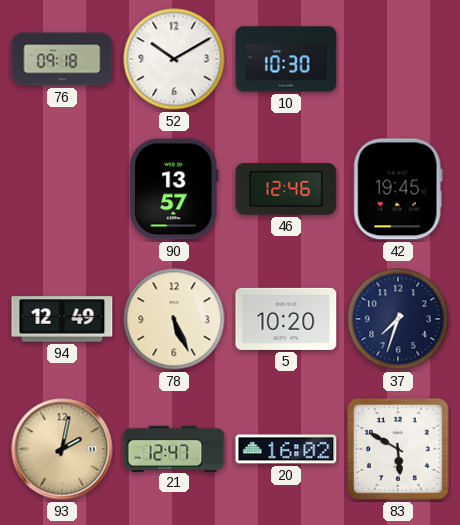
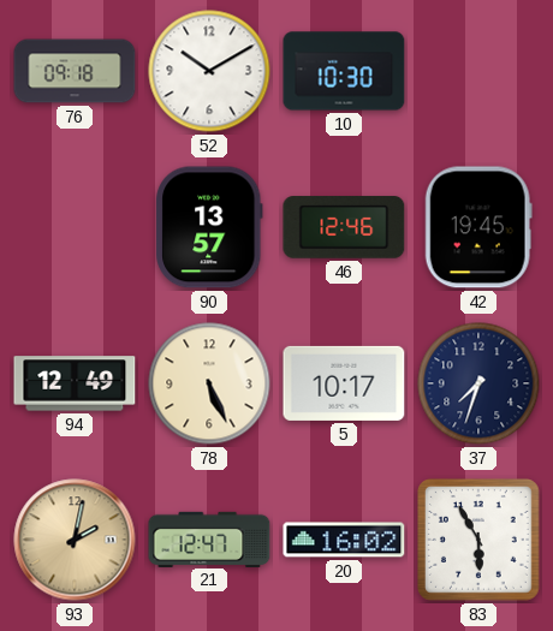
5: 10:20 -> 10:17
83: 5:50 -> 5:55
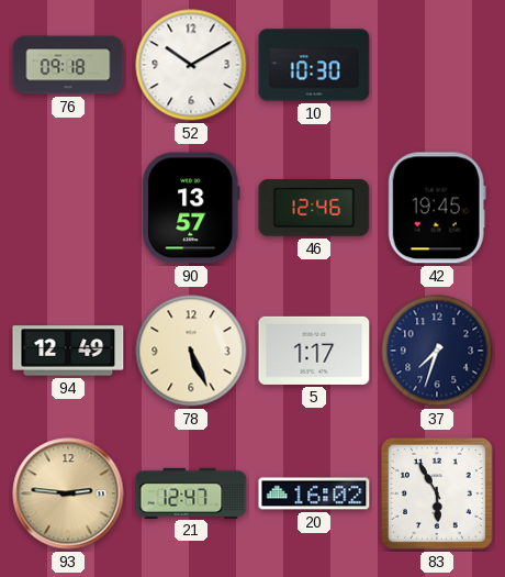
5: 10:17 -> 1:17
93: 2:02 -> 2:46
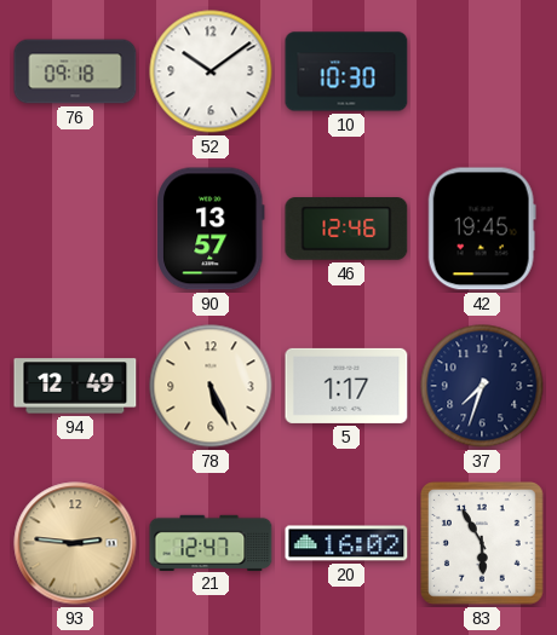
52: 10:10 -> 10:09
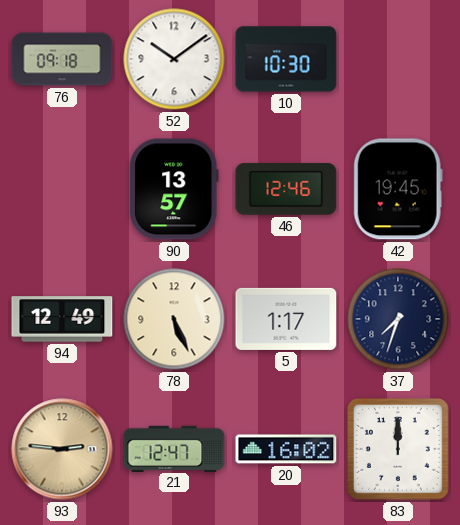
83: 5:55 -> 12:00
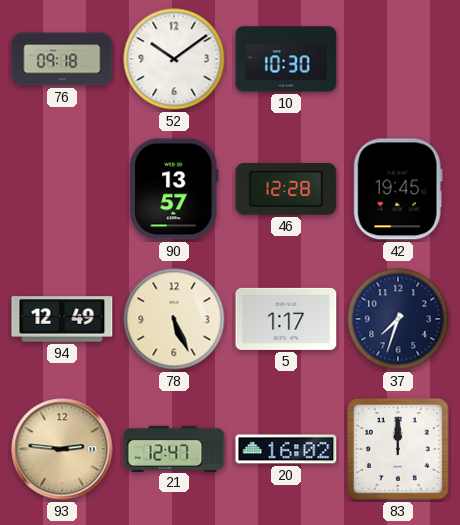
46: 12:46 -> 12:28
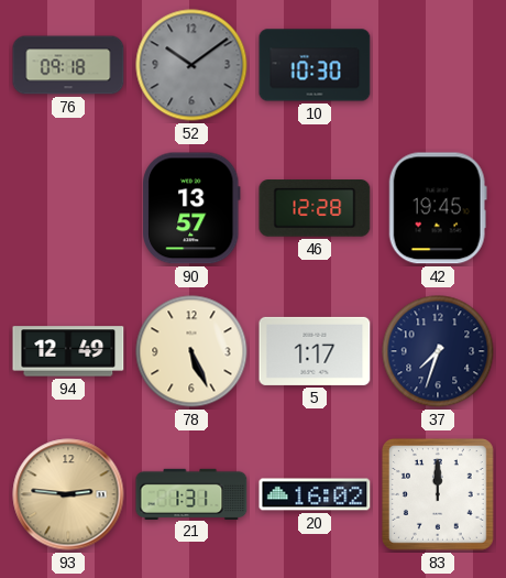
52 dial: white -> grey
21: 12:47 -> 1:31
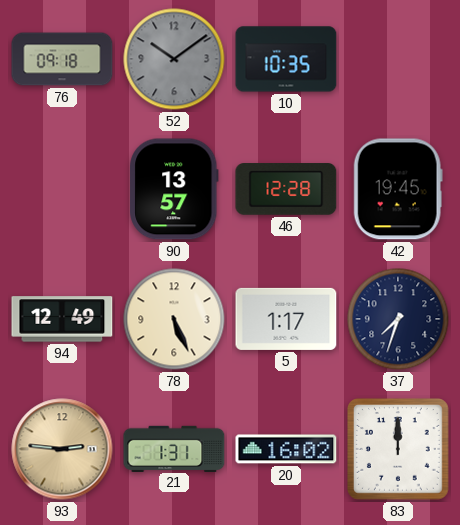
10: 10:30 -> 10:35
